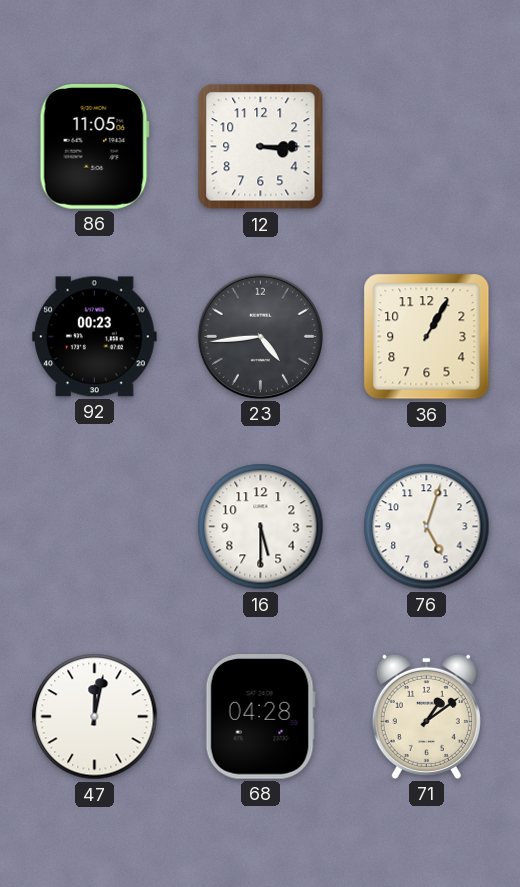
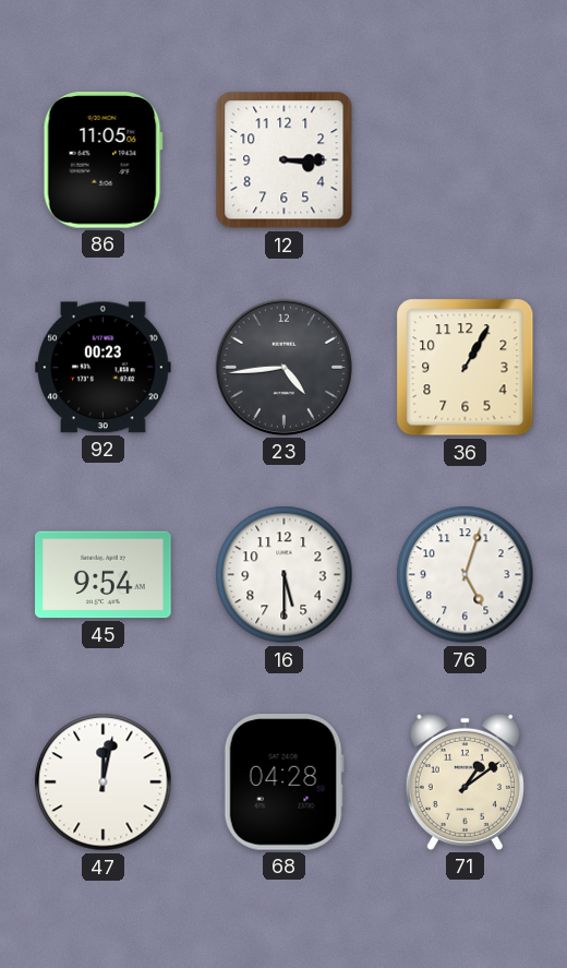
45: none -> 9:54
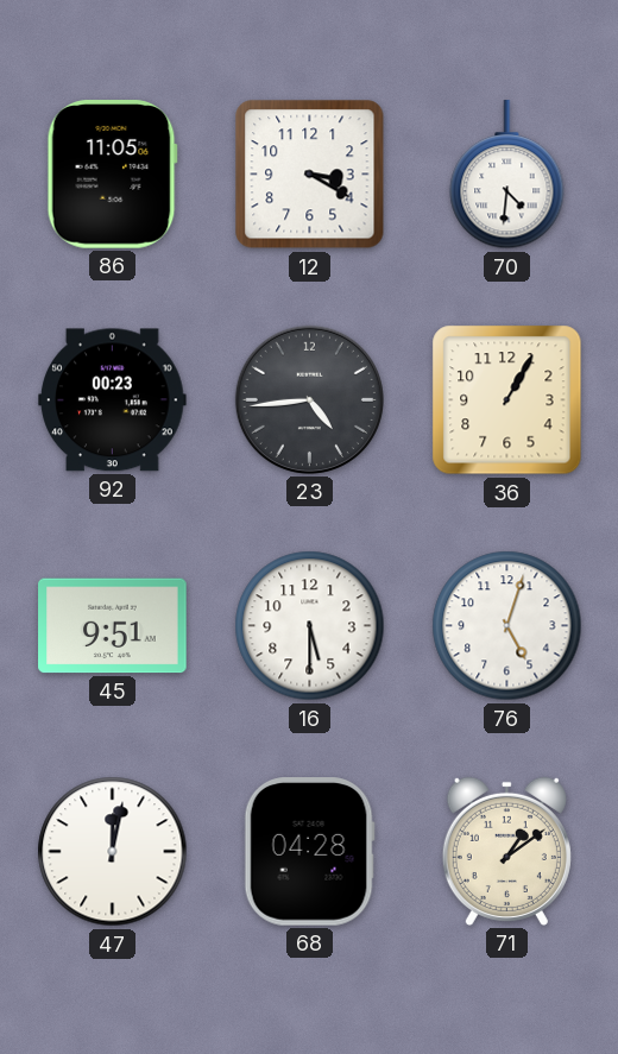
12: 3:15 -> 3:20
70: none -> 4:31
45: 9:54 -> 9:51
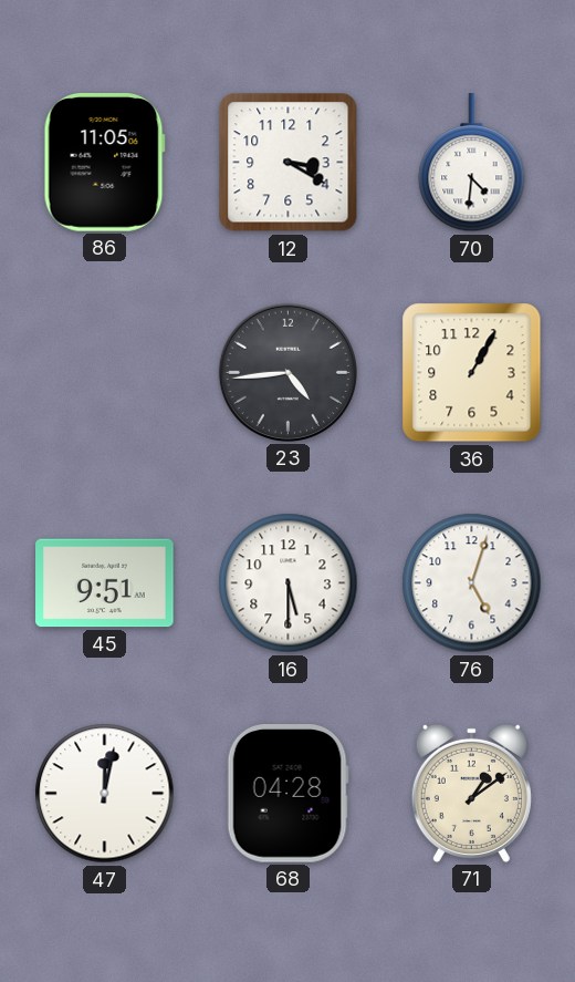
92: 00:23 -> none
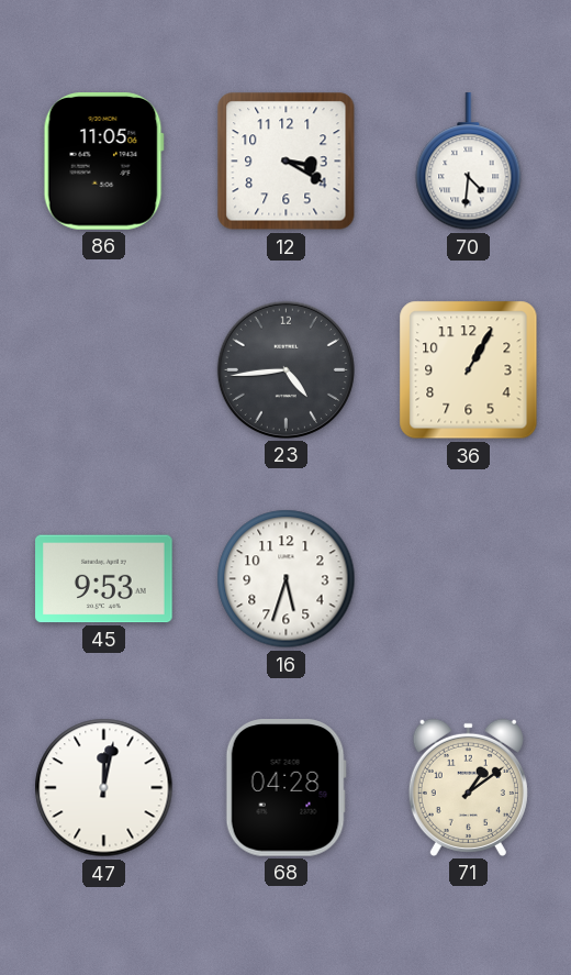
45: 9:51 -> 9:53
16: 5:30 -> 5:33
76: 5:03 -> none
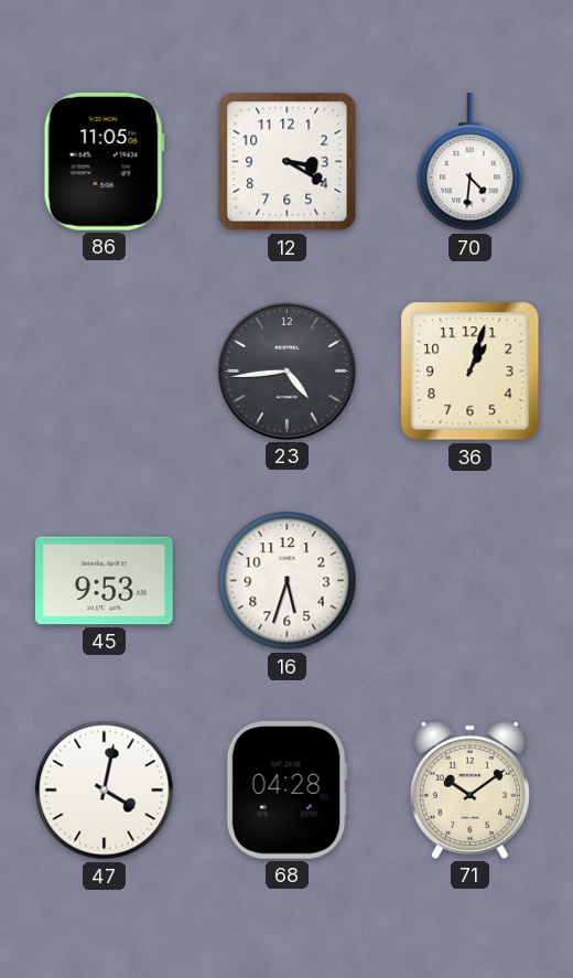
36: 1:05 -> 1:03
47: 12:02 -> 4:02
71: 1:09 -> 10:09
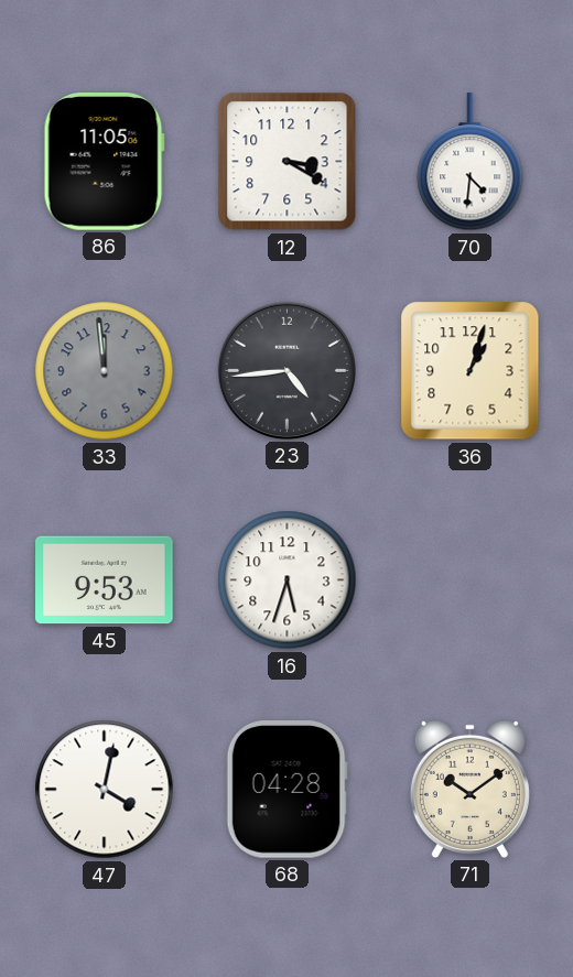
33: none -> 11:59
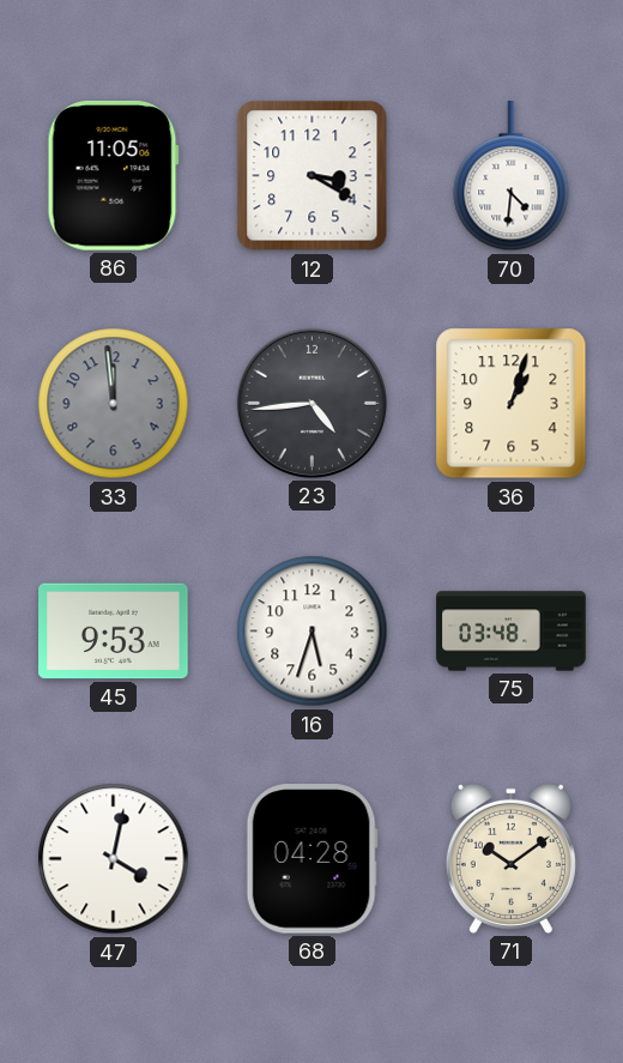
75: none -> 03:48
